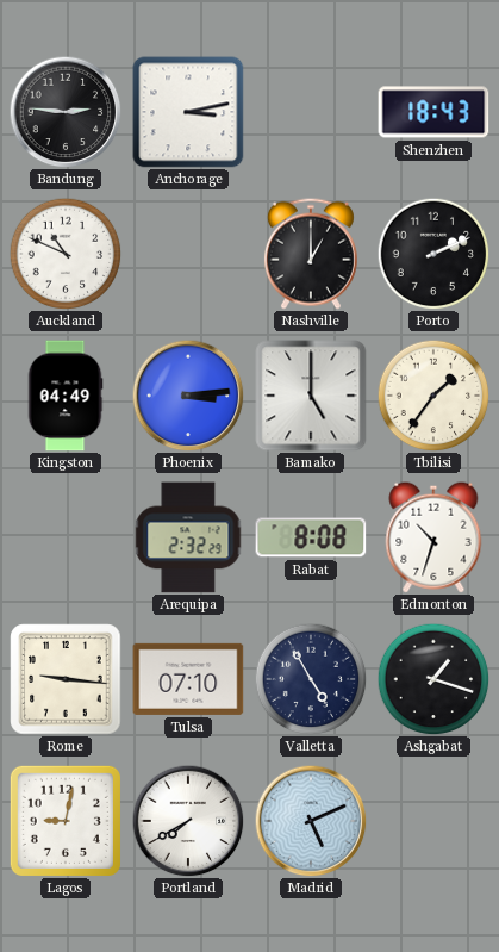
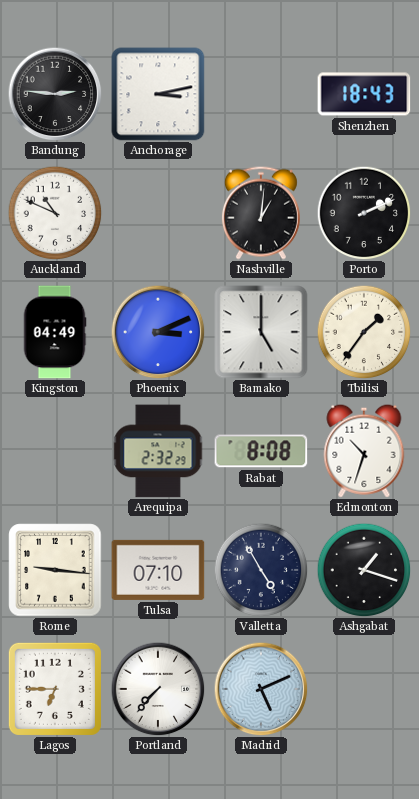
Nashville: 1:00 -> 1:01
Phoenix: 3:14 -> 3:11
Lagos: 9:02 -> 6:45
Portland: 7:40 -> 7:37
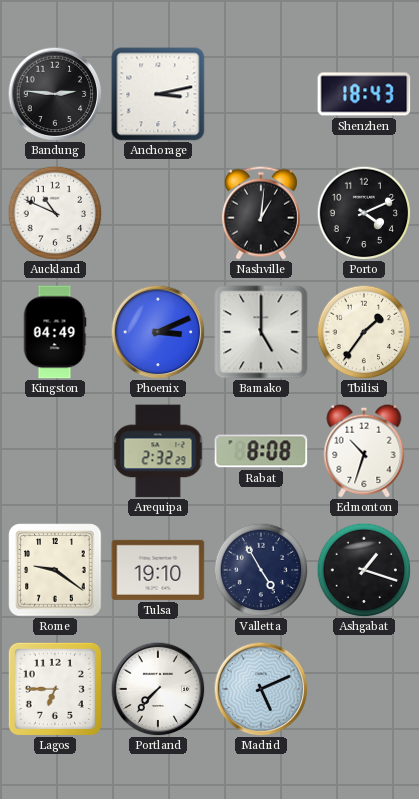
Porto: 2:11 -> 4:11
Rome: 9:16 -> 9:21
Tulsa: 07:10 -> 19:10
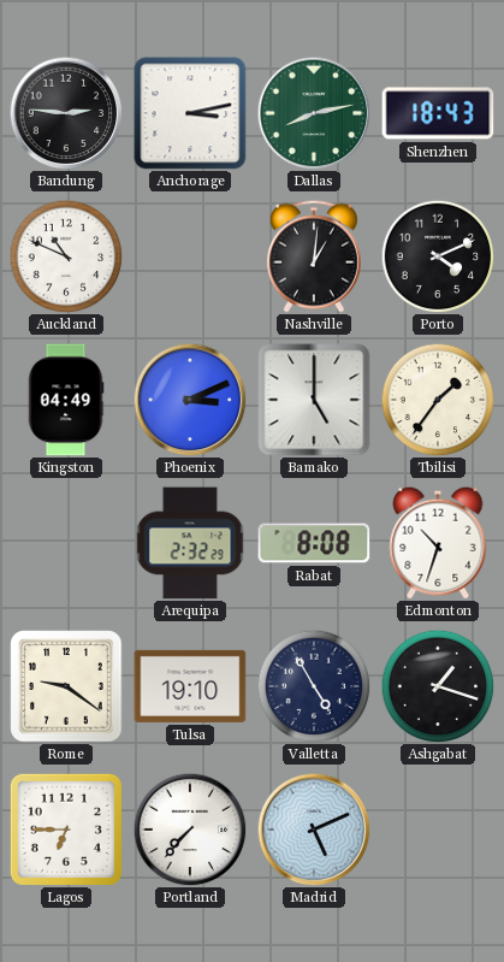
Dallas: none -> 8:13
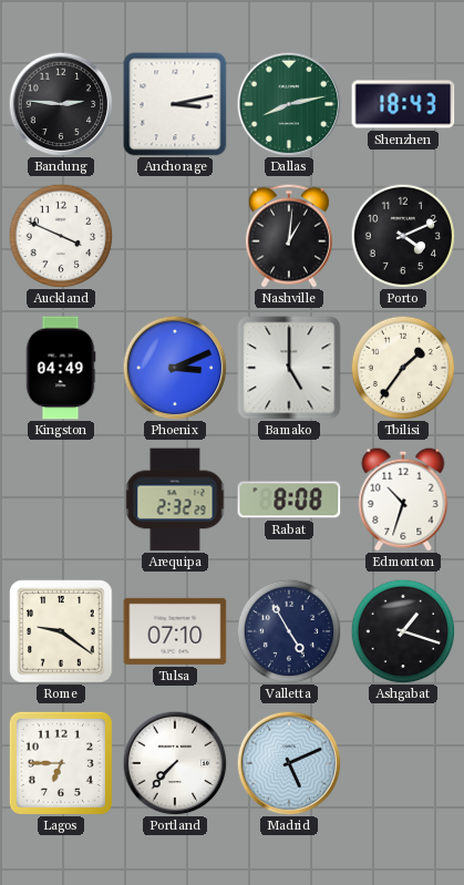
Auckland: 10:49 -> 3:49
Tulsa: 19:10 -> 07:10
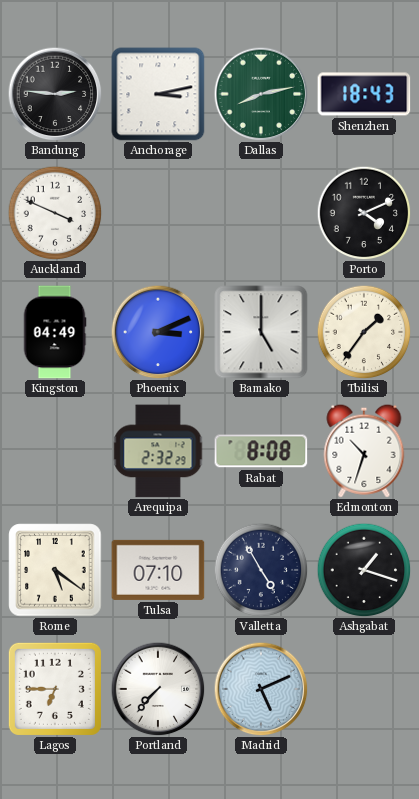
Nashville: 1:01 -> none
Rome: 9:21 -> 5:21
